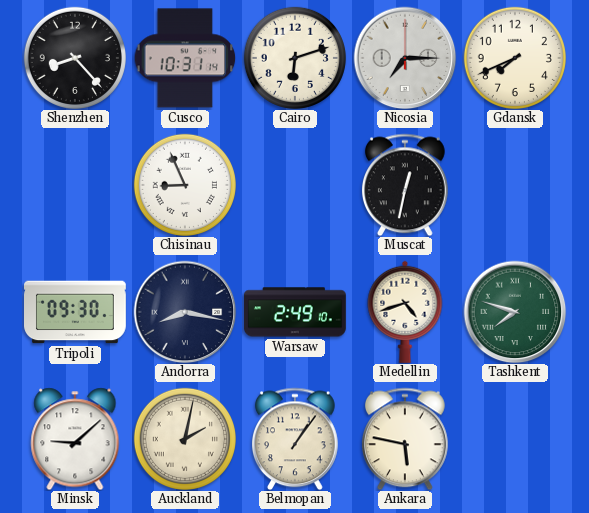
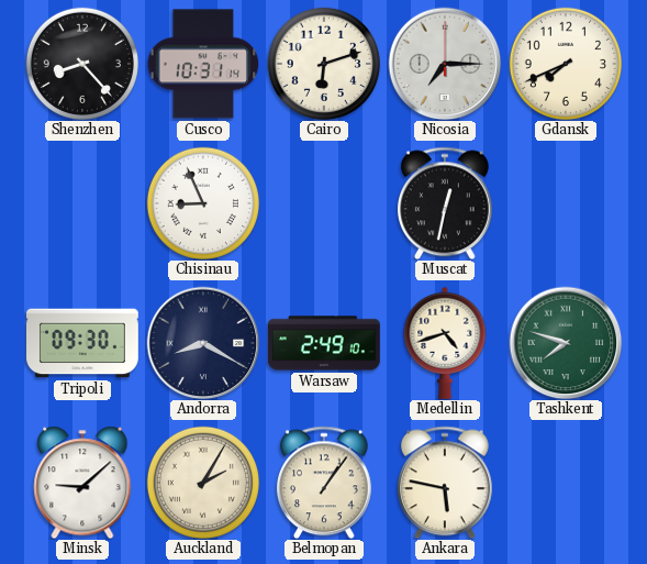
Andorra: 8:17 -> 8:20
Auckland: 2:02 -> 2:05
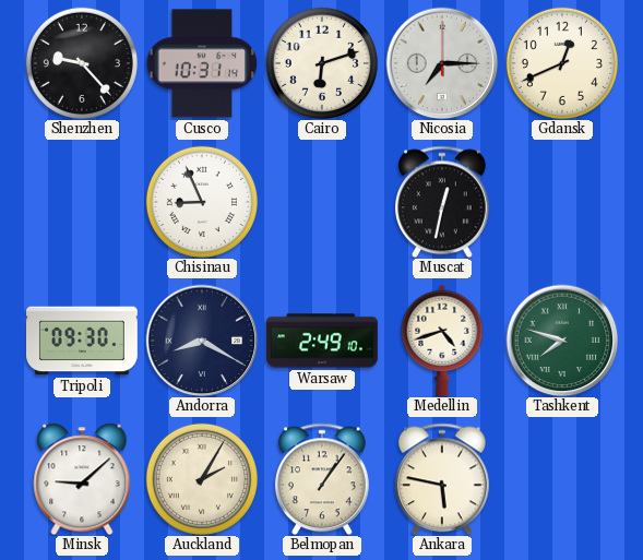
Shenzhen: 8:23 -> 9:23
Gdansk: 7:41 -> 12:41
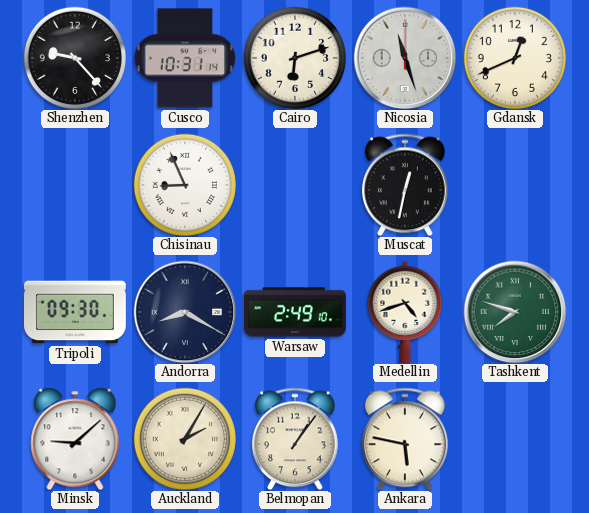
Nicosia: 7:15 -> 11:27
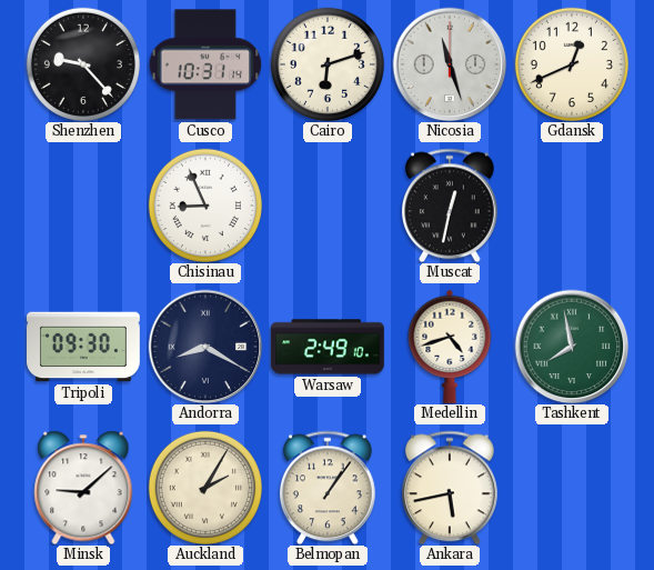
Tashkent: 7:48 -> 7:58
Ankara: 5:47 -> 5:43
